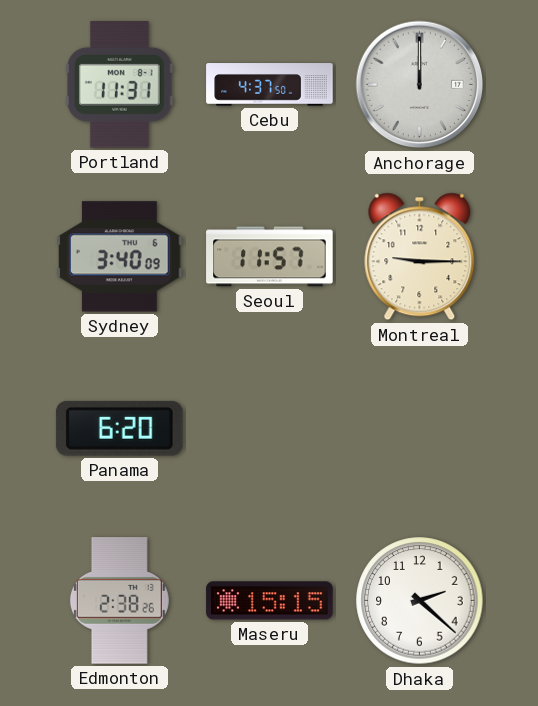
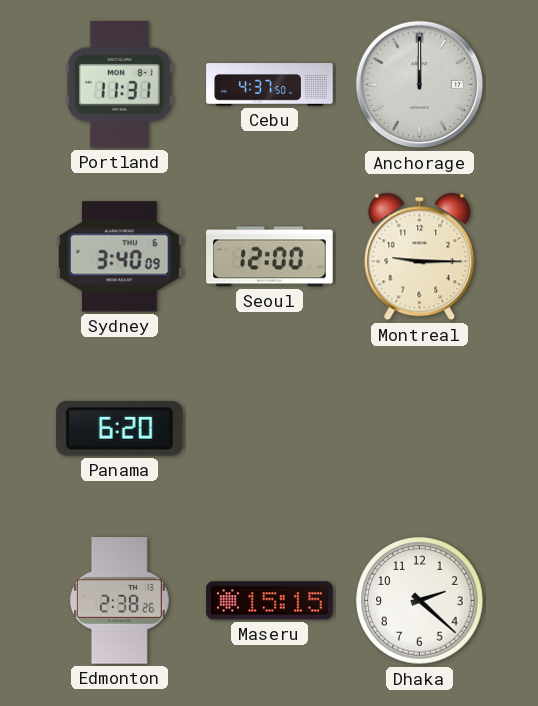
Seoul: 11:57 -> 12:00
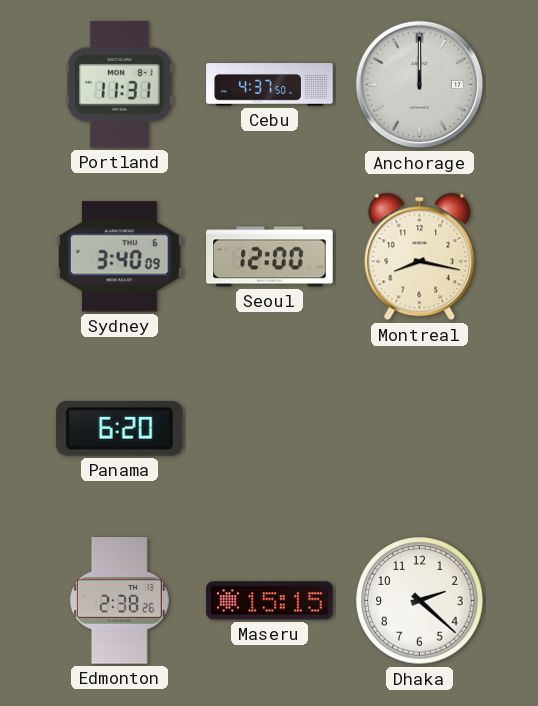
Montreal: 9:15 -> 8:17
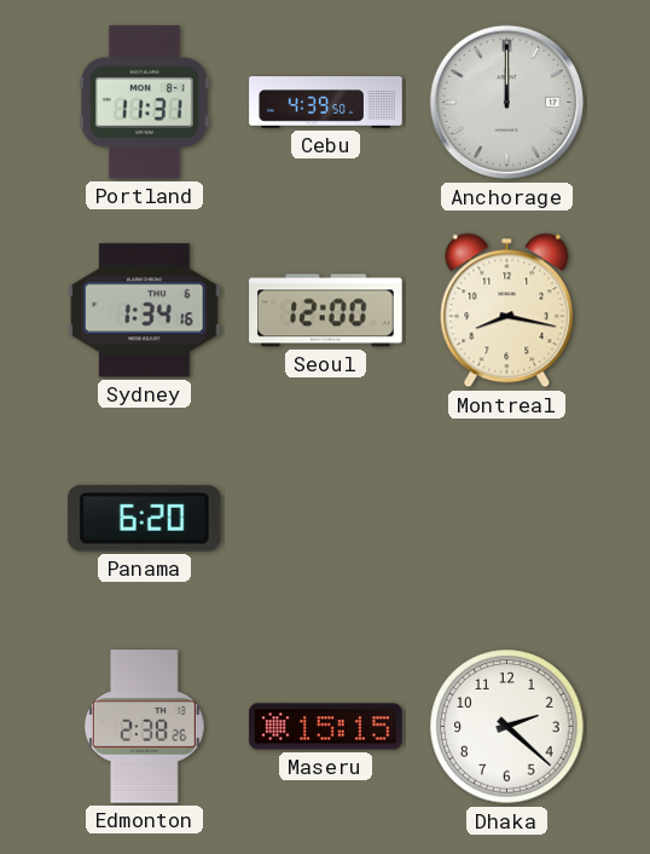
Cebu: 4:37 -> 4:39
Sydney: 3:40 -> 1:34
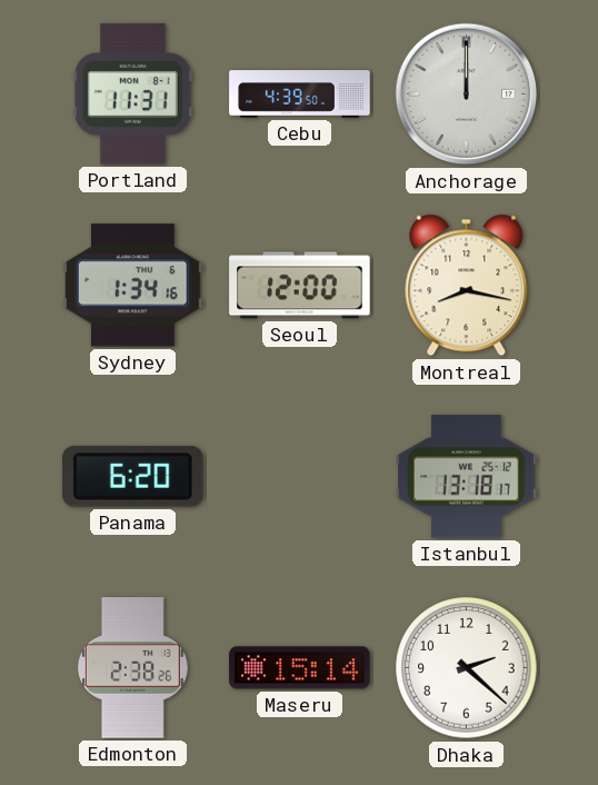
Istanbul: none -> 13:18
Maseru: 15:15 -> 15:14
